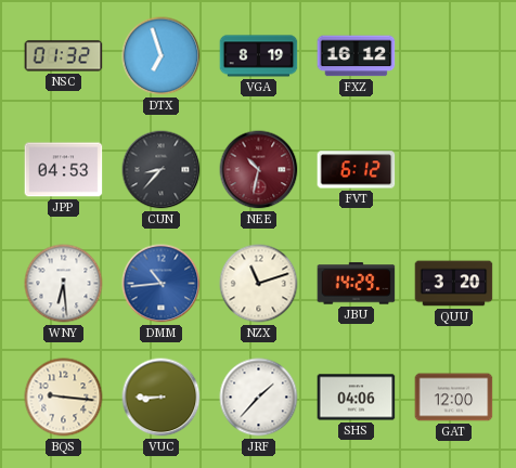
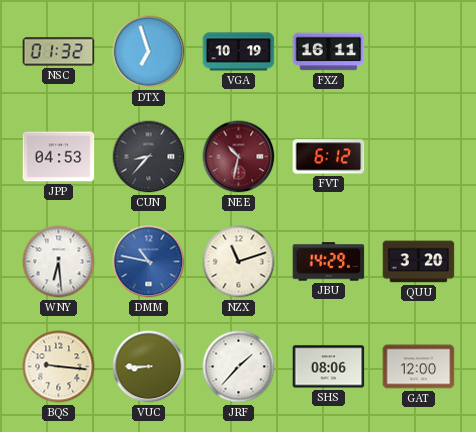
VGA: 8:19 -> 10:19
FXZ: 16:12 -> 16:11
DMM: 10:44 -> 10:47
SHS: 04:06 -> 08:06
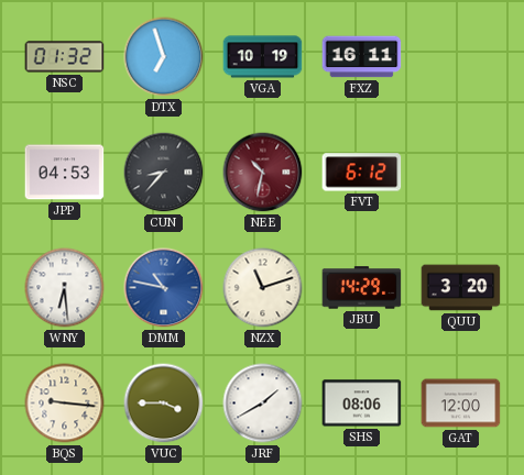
VUC: 8:45 -> 3:45
JRF: 1:37 -> 1:40
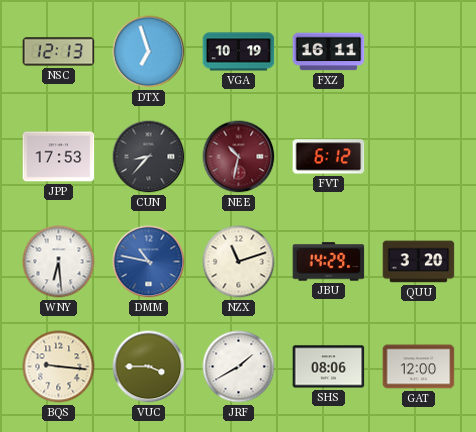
NSC: 01:32 -> 12:13
JPP: 04:53 -> 17:53
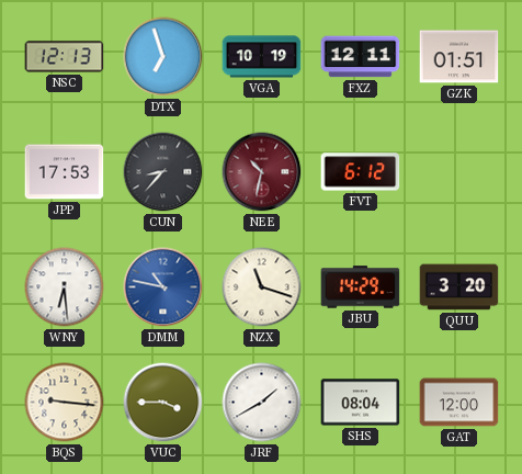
FXZ: 16:11 -> 12:11
GZK: none -> 01:51
NZX: 11:12 -> 11:18
SHS: 08:06 -> 08:04
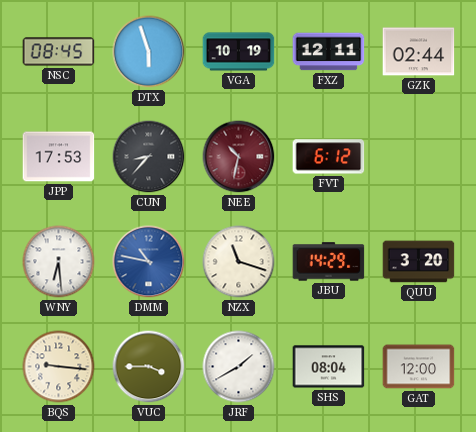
NSC: 12:13 -> 08:45
DTX: 6:57 -> 5:57
GZK: 01:51 -> 02:44
